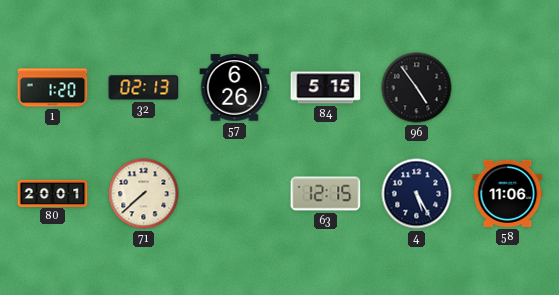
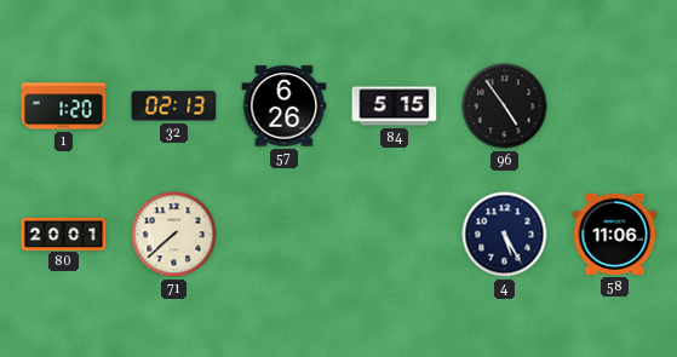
63: 12:15 -> none
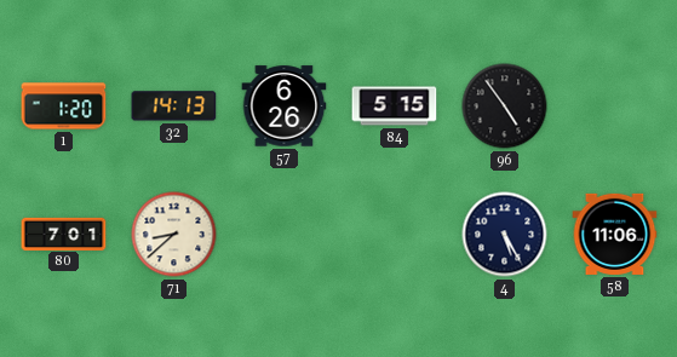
32: 02:13 -> 14:13
80: 20:01 -> 7:01
71: 7:38 -> 8:38
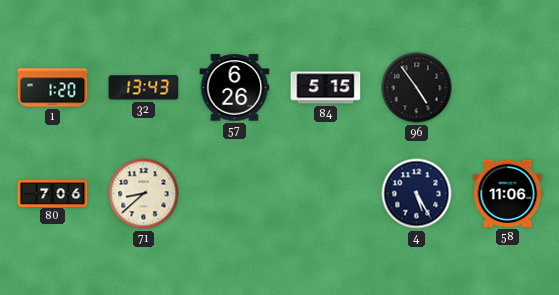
32: 14:13 -> 13:43
80: 7:01 -> 7:06
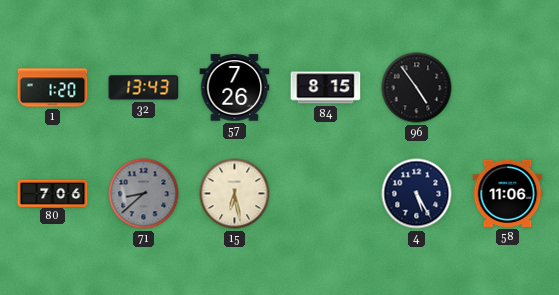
57: 6:26 -> 7:26
84: 5:15 -> 8:15
71 dial: cream -> grey
15: none -> 6:28
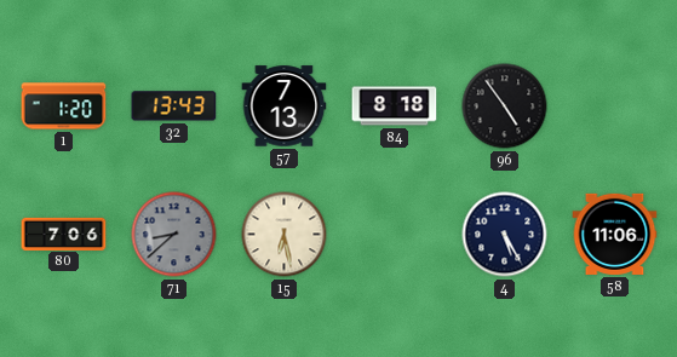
57: 7:26 -> 7:13
84: 8:15 -> 8:18
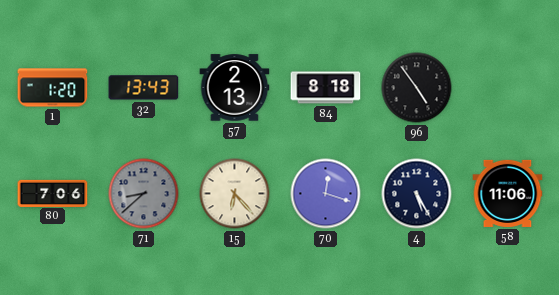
57: 7:13 -> 2:13
15: 6:28 -> 6:23
70: none -> 12:18
